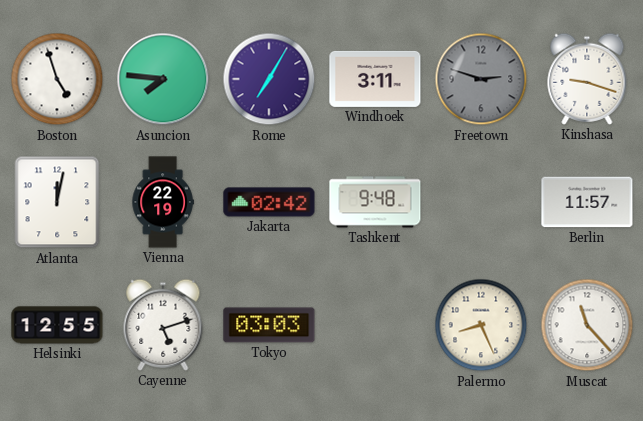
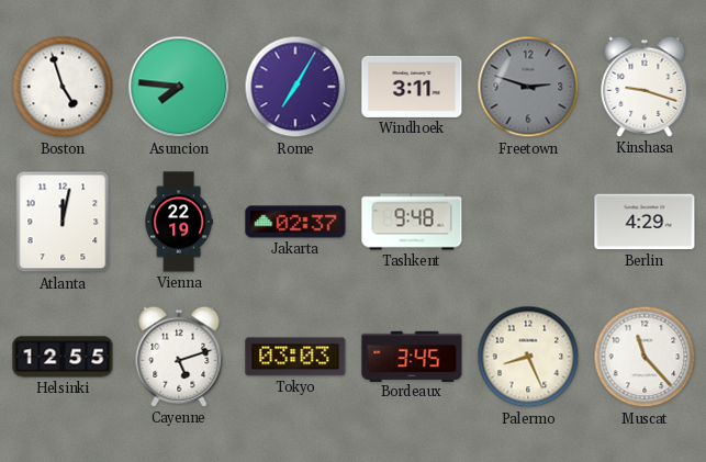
Jakarta: 02:42 -> 02:37
Berlin: 11:57 -> 4:29
Bordeaux: none -> 3:45
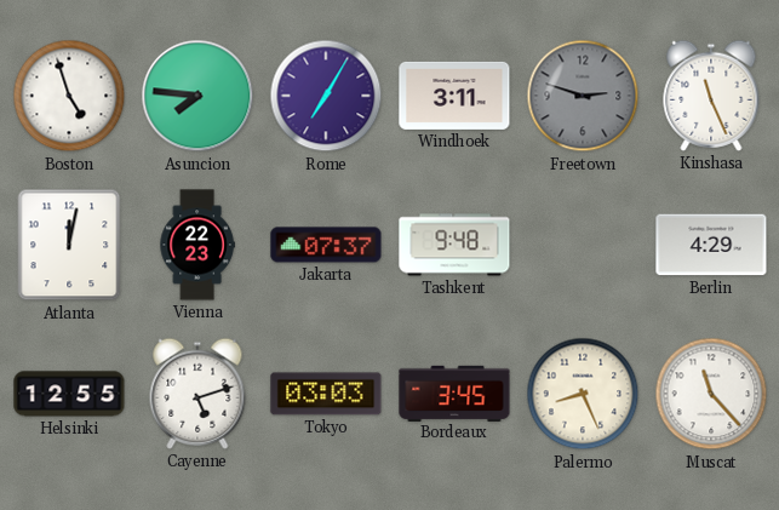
Kinshasa: 9:18 -> 11:26
Vienna: 22:19 -> 22:23
Jakarta: 02:37 -> 07:37
